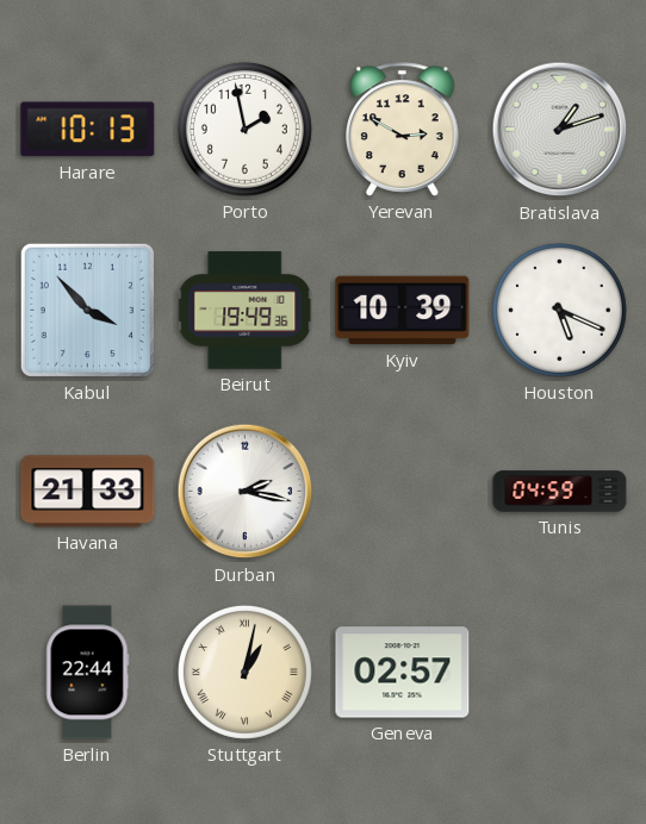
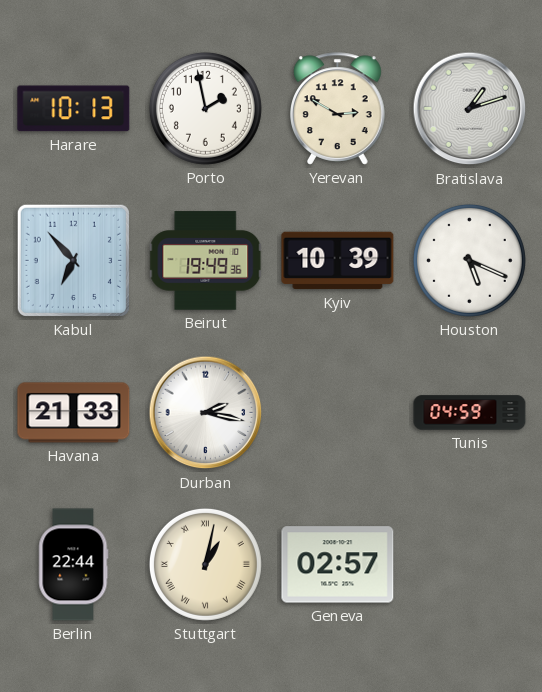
Kabul: 3:53 -> 6:53
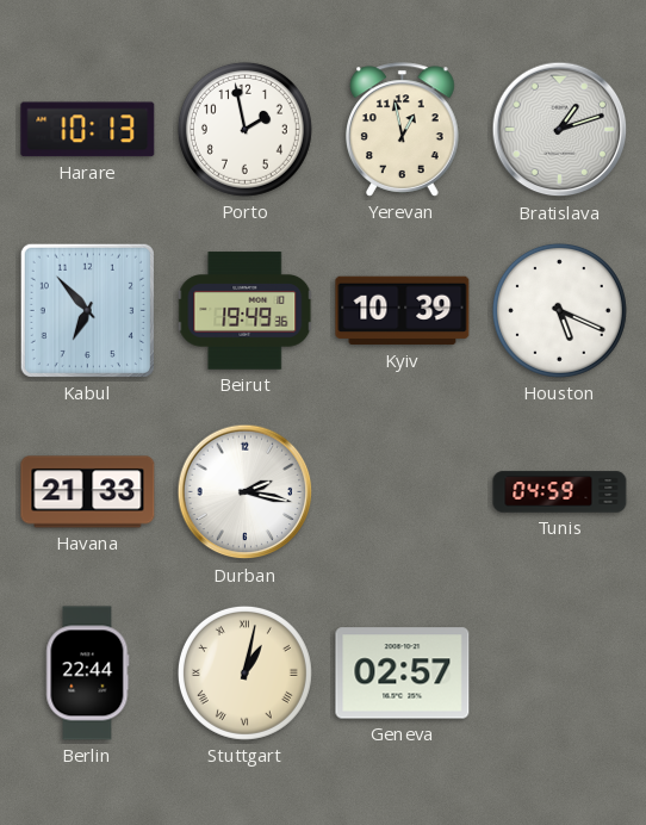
Yerevan: 2:50 -> 12:58
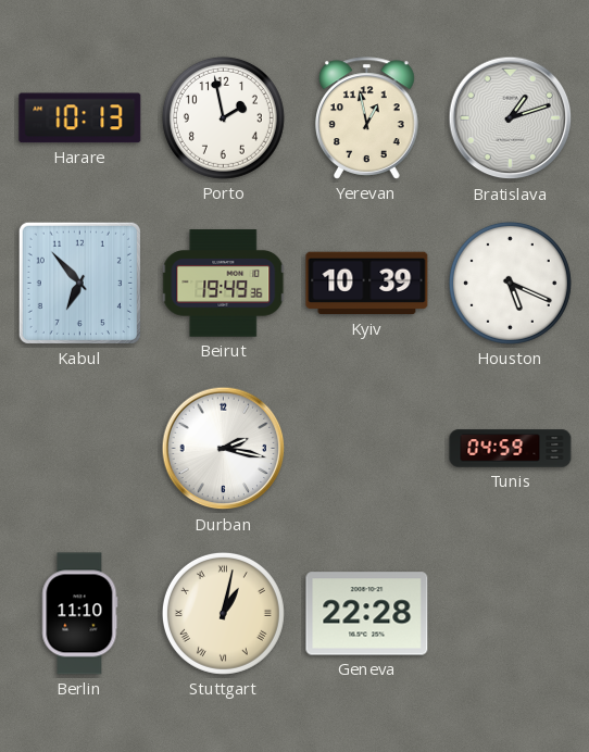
Havana: 21:33 -> none
Berlin: 22:44 -> 11:10
Geneva: 02:57 -> 22:28
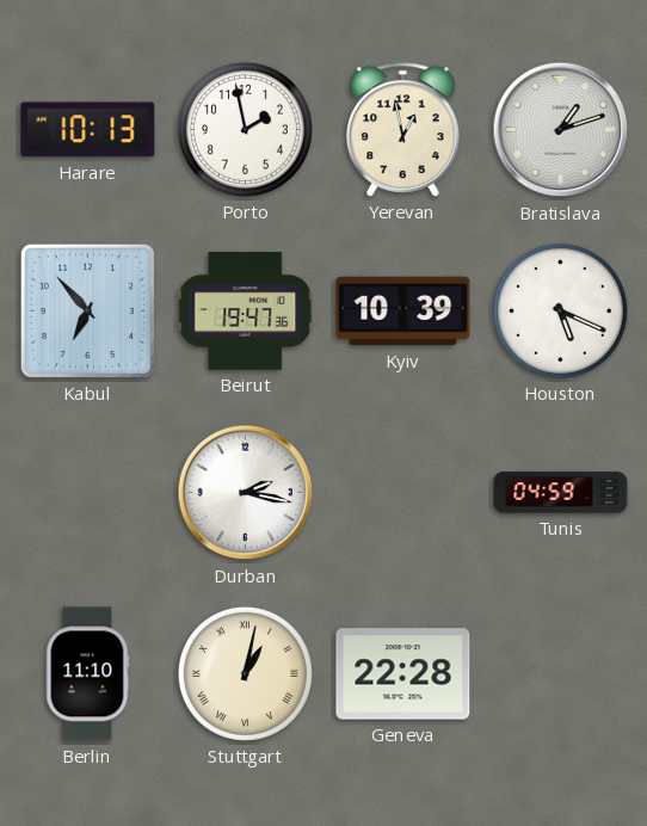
Beirut: 19:49 -> 19:47
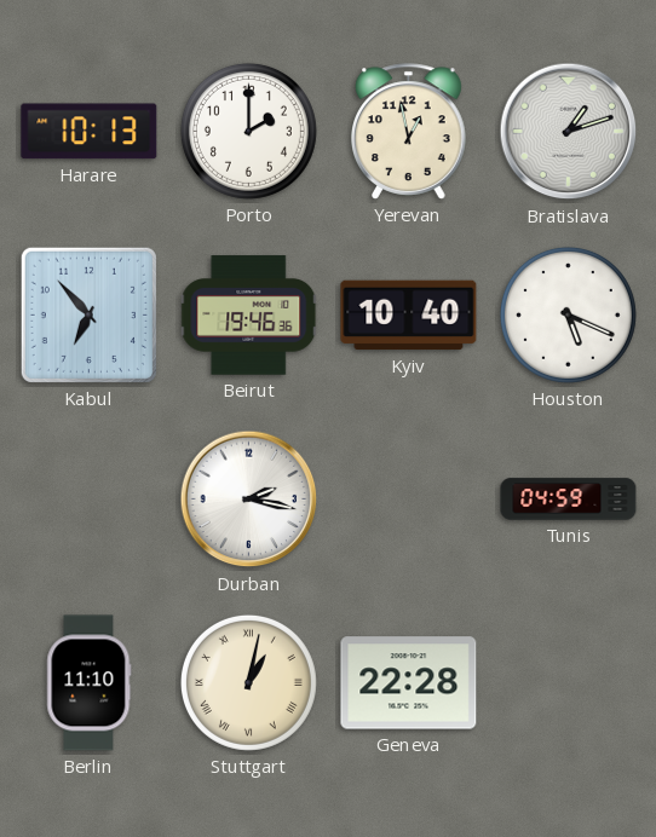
Porto: 1:58 -> 2:00
Beirut: 19:47 -> 19:46
Kyiv: 10:39 -> 10:40
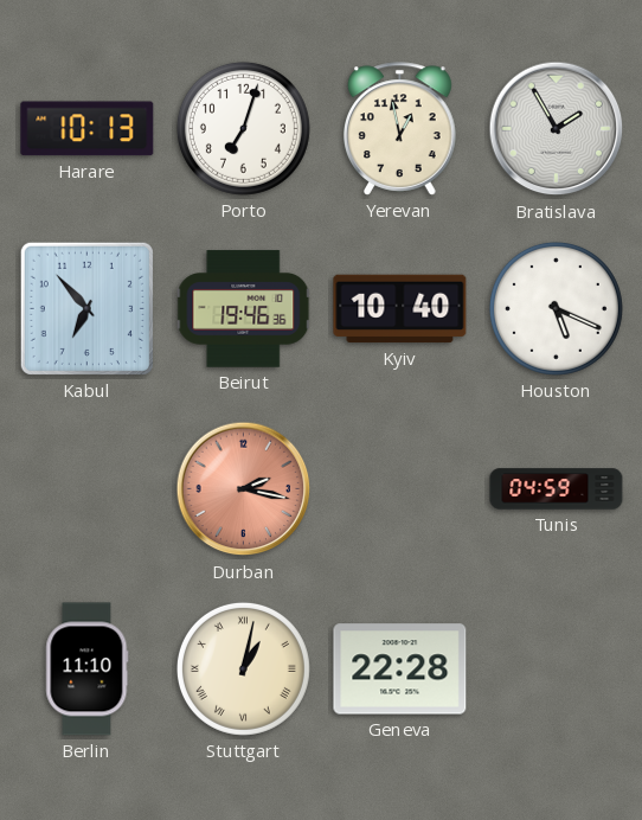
Porto: 2:00 -> 7:03
Bratislava: 1:12 -> 1:55
Durban dial: white -> salmon
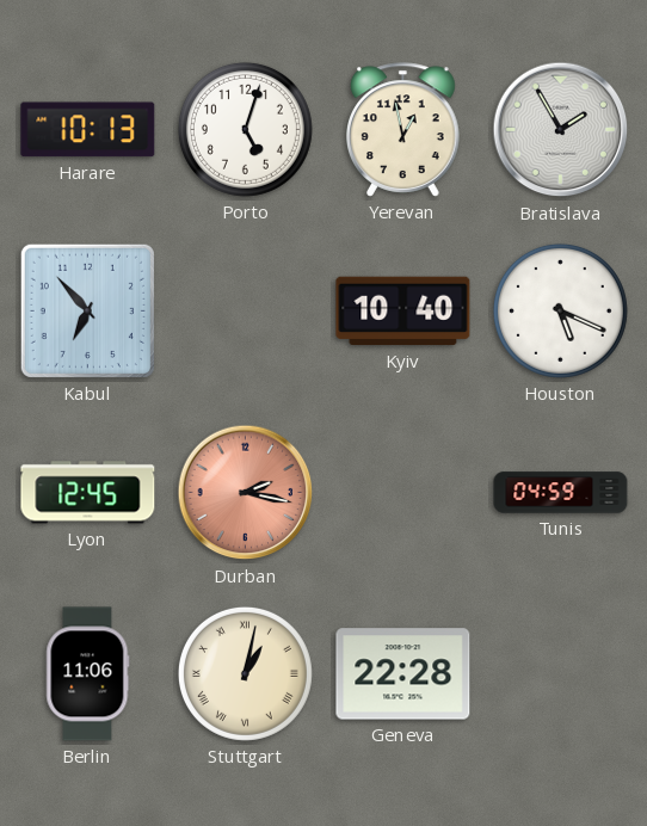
Porto: 7:03 -> 5:03
Beirut: 19:46 -> none
Lyon: none -> 12:45
Berlin: 11:10 -> 11:06
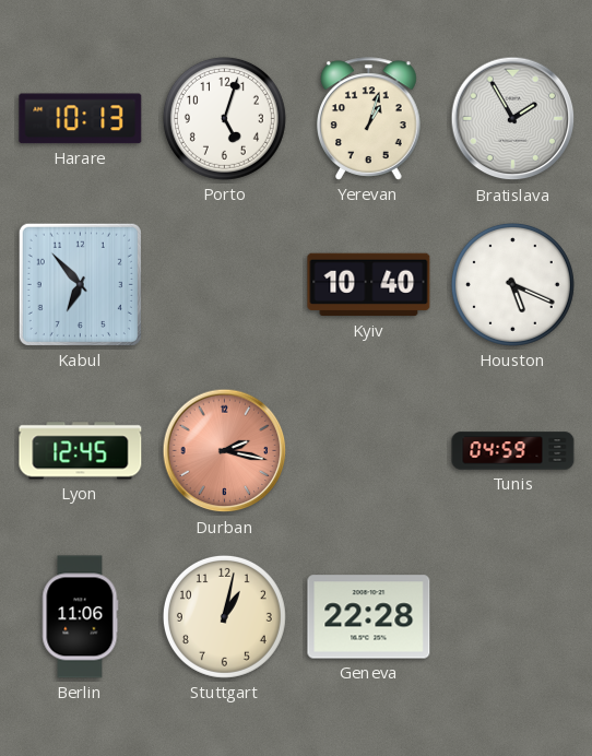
Yerevan: 12:58 -> 1:03
Stuttgart numerals: Roman -> Arabic
